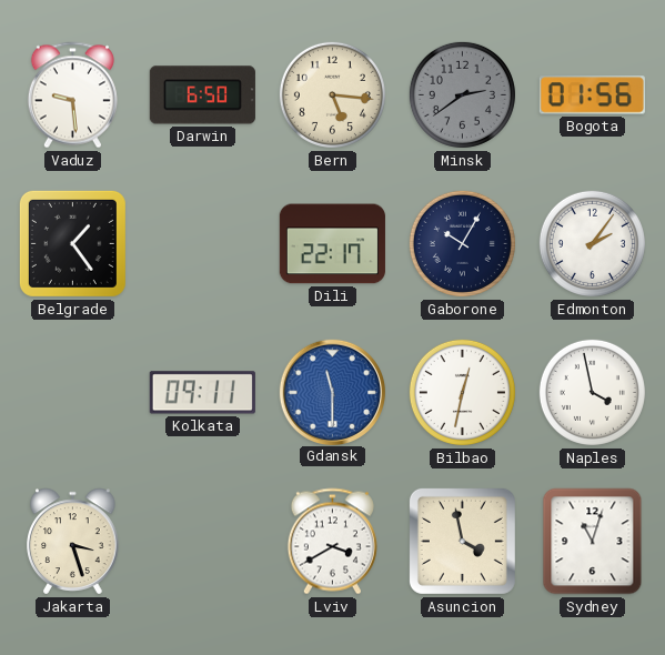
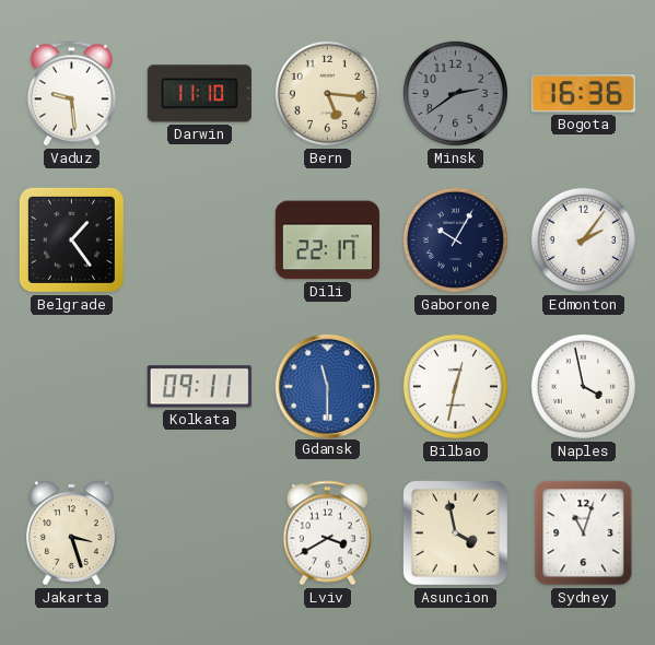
Darwin: 6:50 -> 11:10
Bogota: 01:56 -> 16:36
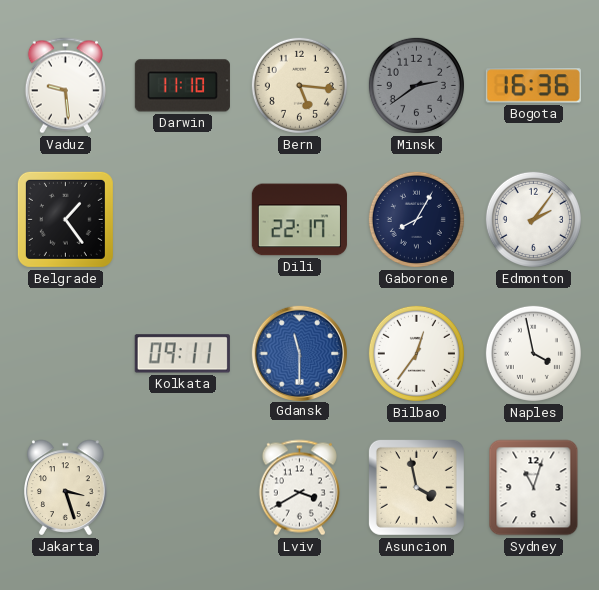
Gaborone: 10:05 -> 8:05
Bilbao: 12:32 -> 12:36
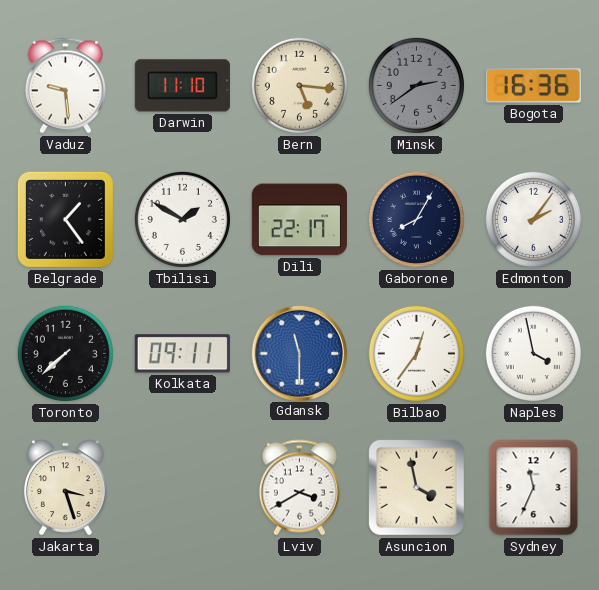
Tbilisi: none -> 1:50
Toronto: none -> 7:38
Sydney: 11:03 -> 11:34
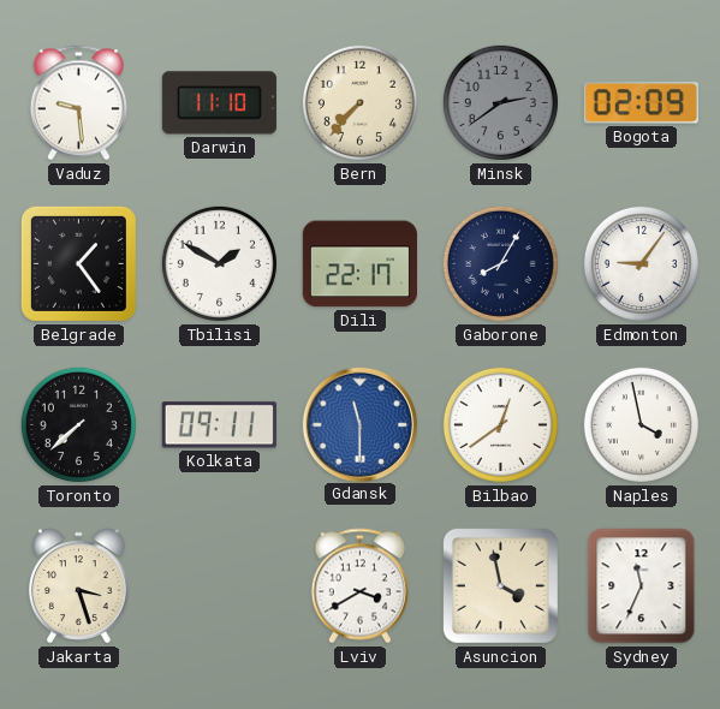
Bern: 5:16 -> 7:37
Bogota: 16:36 -> 02:09
Edmonton: 2:06 -> 9:06
Bilbao: 12:36 -> 12:39
